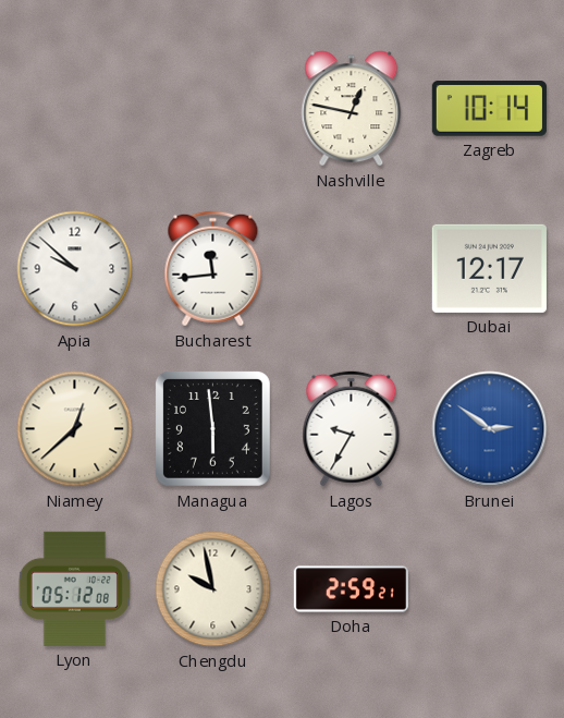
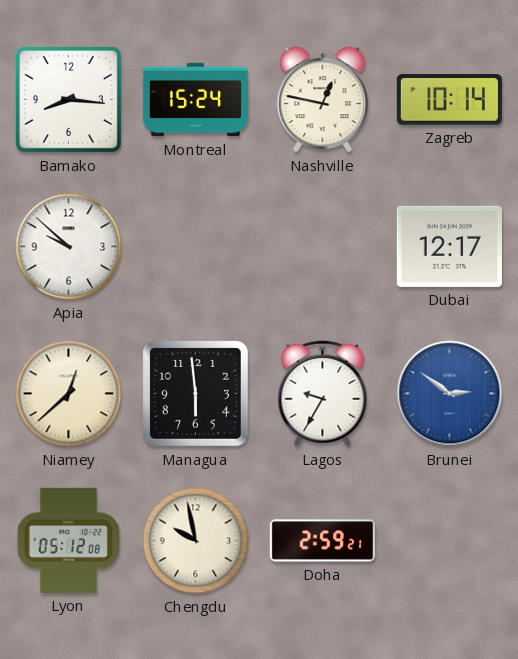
Bamako: none -> 8:16
Montreal: none -> 15:24
Bucharest: 11:44 -> none
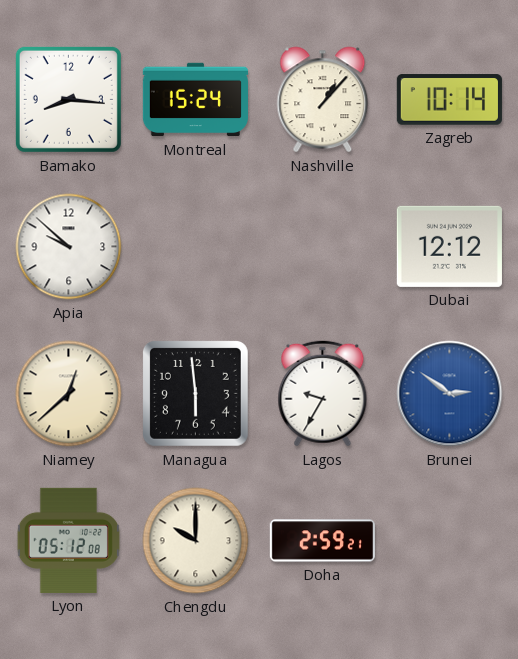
Nashville: 12:47 -> 1:07
Dubai: 12:17 -> 12:12
Chengdu: 9:58 -> 10:00
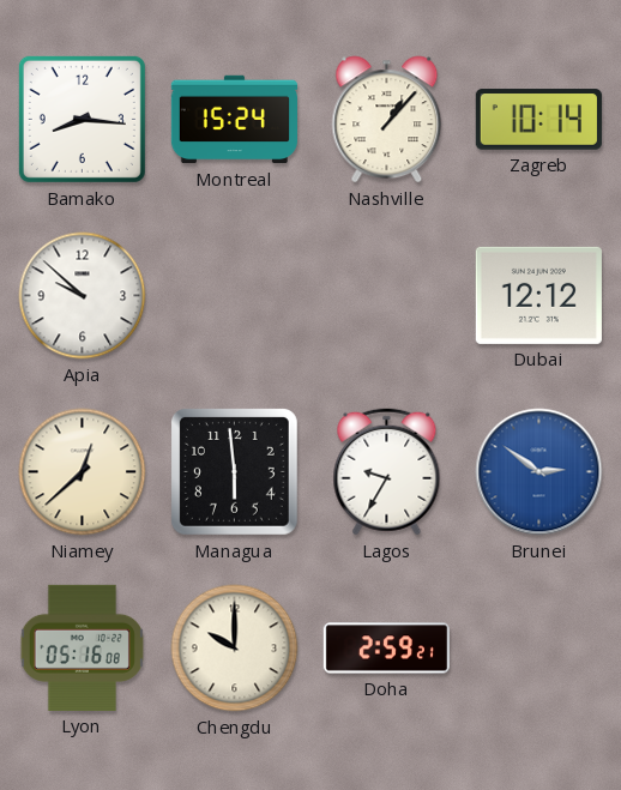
Lyon: 05:12 -> 05:16
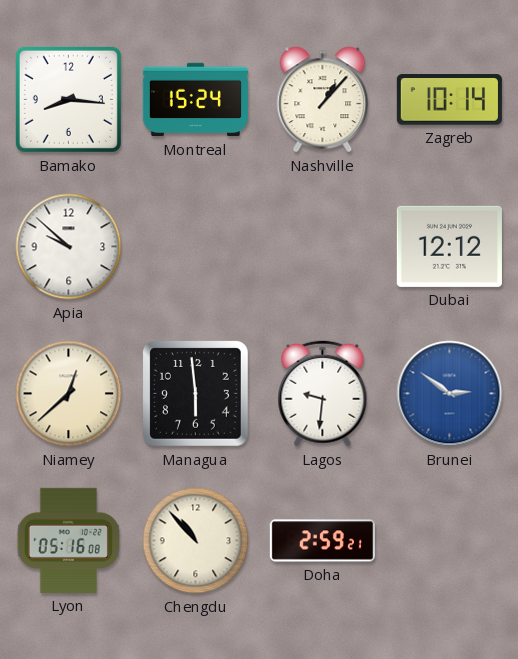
Lagos: 9:35 -> 9:31
Chengdu: 10:00 -> 10:53
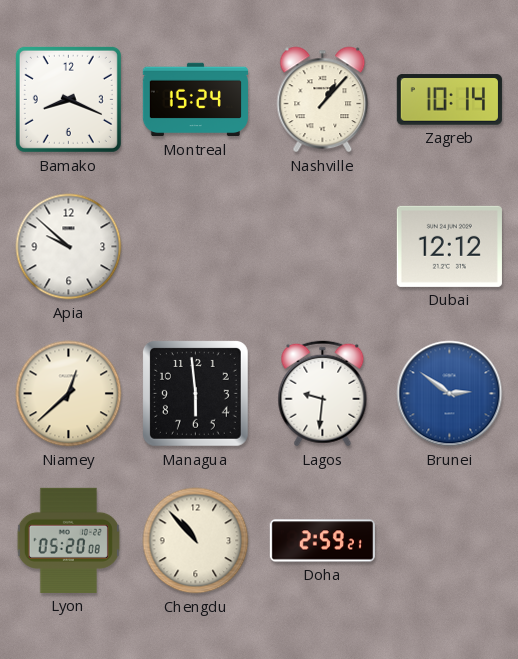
Bamako: 8:16 -> 8:19
Lyon: 05:16 -> 05:20
